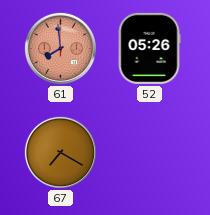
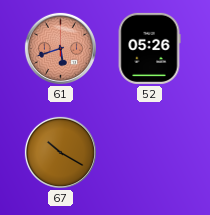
61: 7:59 -> 5:42
67: 7:20 -> 10:20
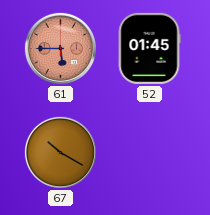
61: 5:42 -> 5:45
52: 05:26 -> 01:45
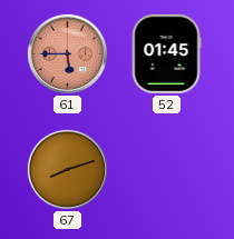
67: 10:20 -> 8:12
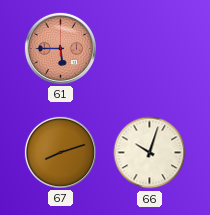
52: 01:45 -> none
66: none -> 10:03
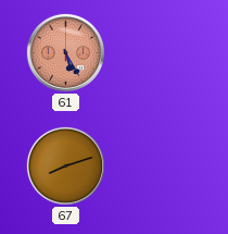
61: 5:45 -> 5:25
66: 10:03 -> none
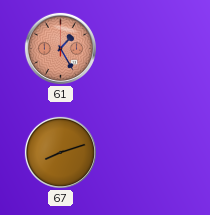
61: 5:25 -> 1:25
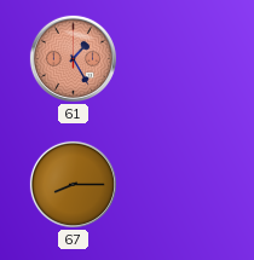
67: 8:12 -> 8:15
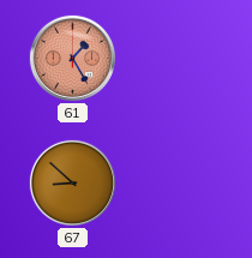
67: 8:15 -> 8:52
